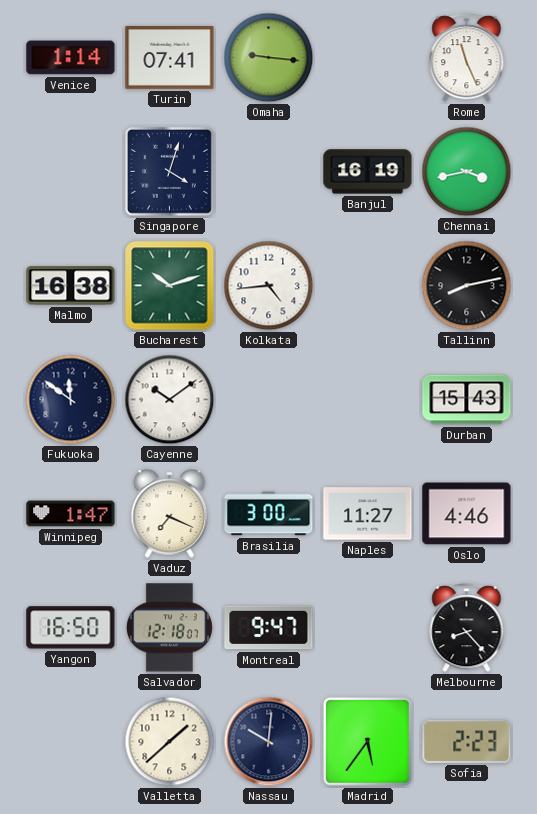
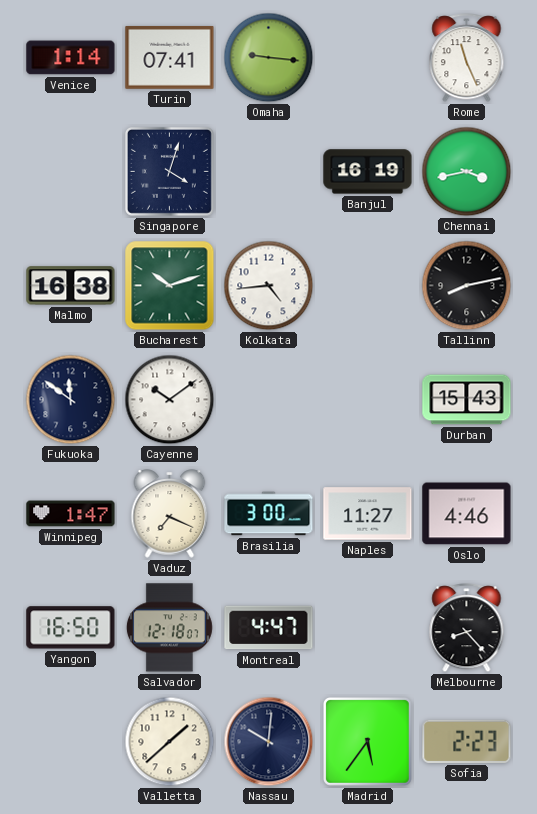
Montreal: 9:47 -> 4:47
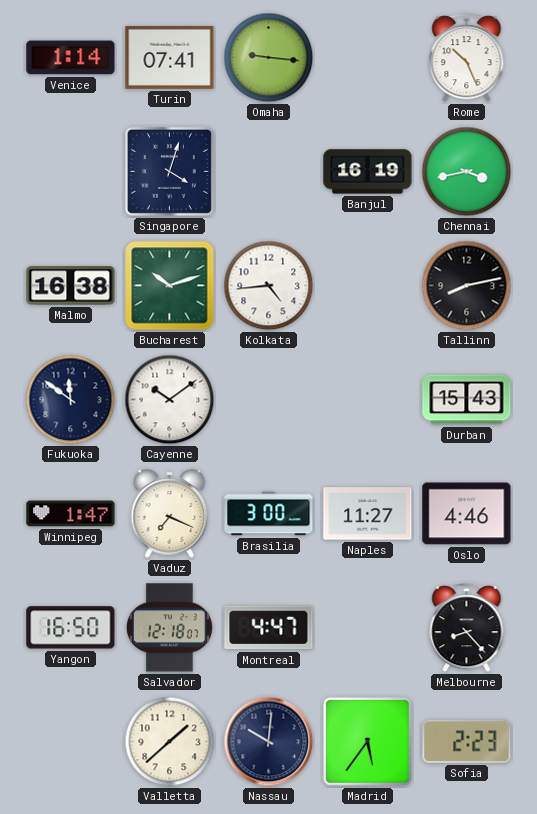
Rome: 11:26 -> 10:26
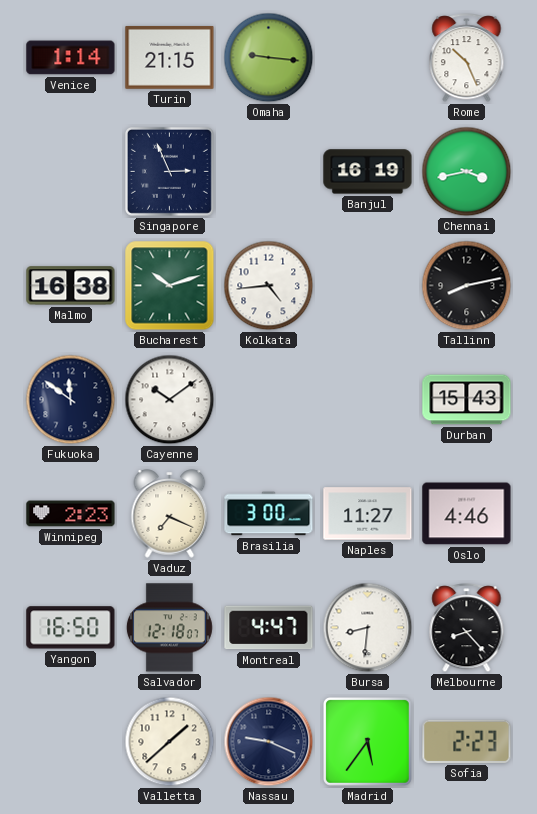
Turin: 07:41 -> 21:15
Singapore: 4:03 -> 2:56
Winnipeg: 1:47 -> 2:23
Bursa: none -> 8:31
Nassau: 10:01 -> 9:19
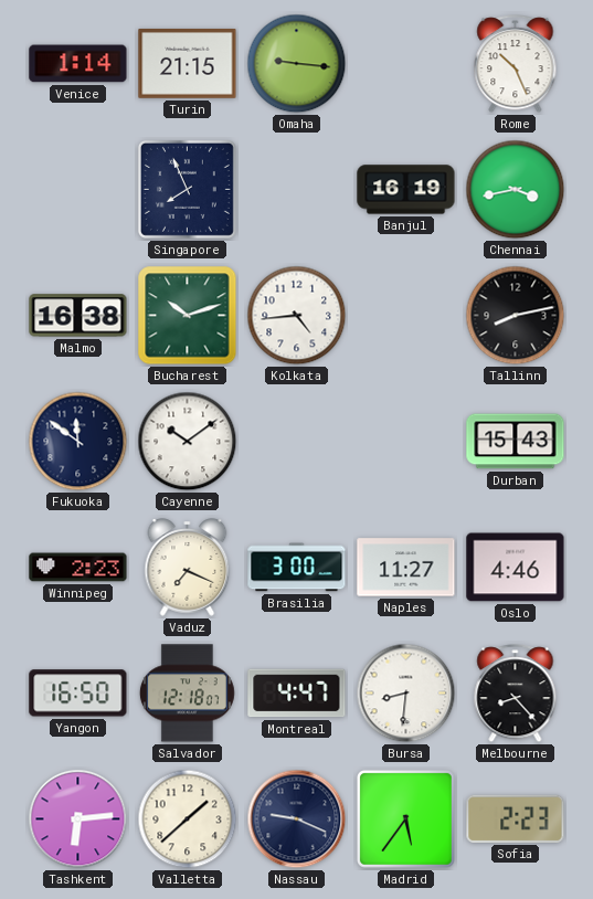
Singapore: 2:56 -> 7:56
Tashkent: none -> 6:14
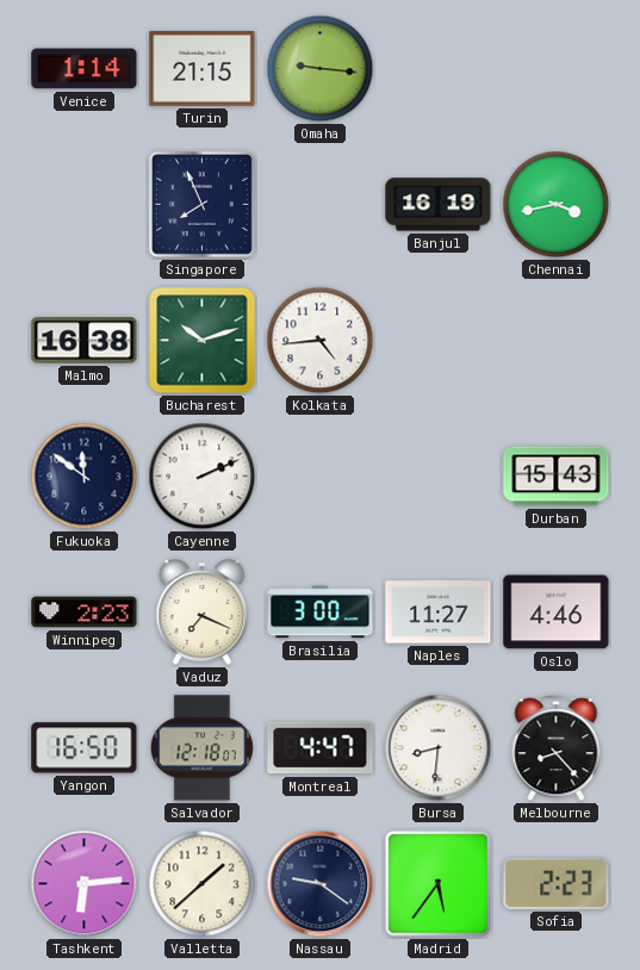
Rome: 10:26 -> none
Tallinn: 8:13 -> none
Cayenne: 10:09 -> 2:11
Nassau: 9:19 -> 9:21
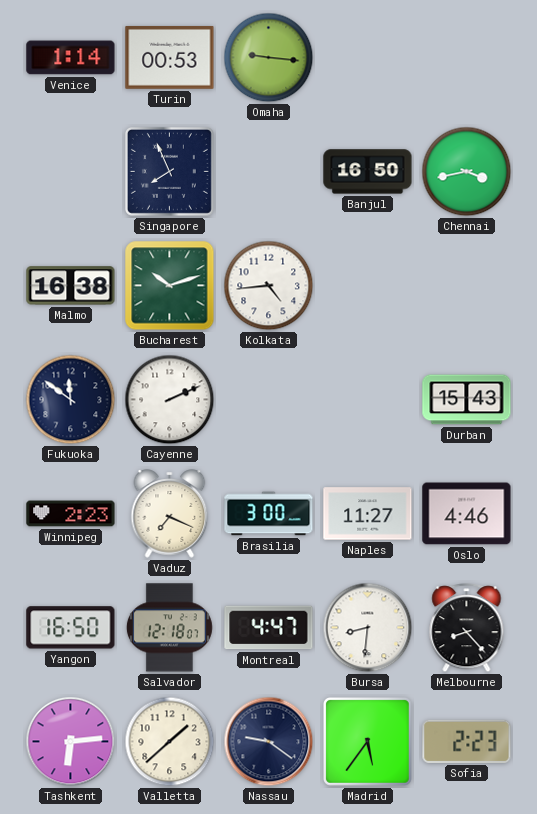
Turin: 21:15 -> 00:53
Banjul: 16:19 -> 16:50
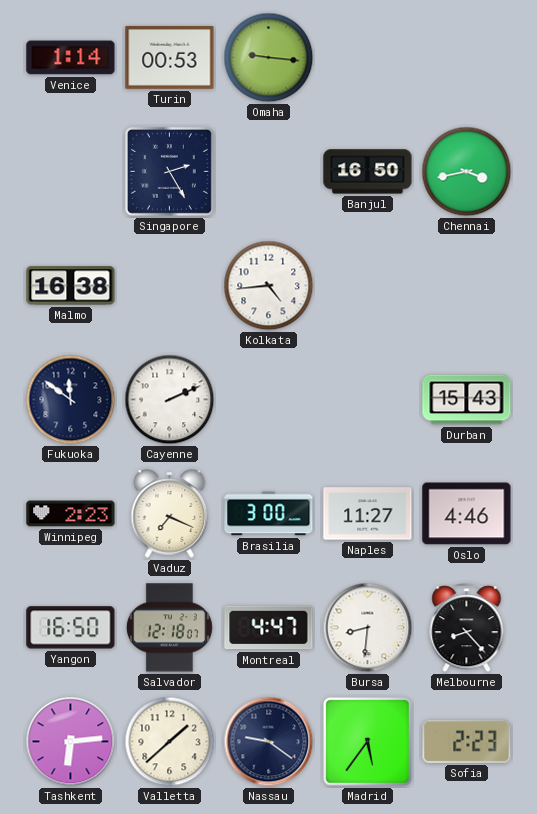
Singapore: 7:56 -> 2:25
Bucharest: 10:12 -> none
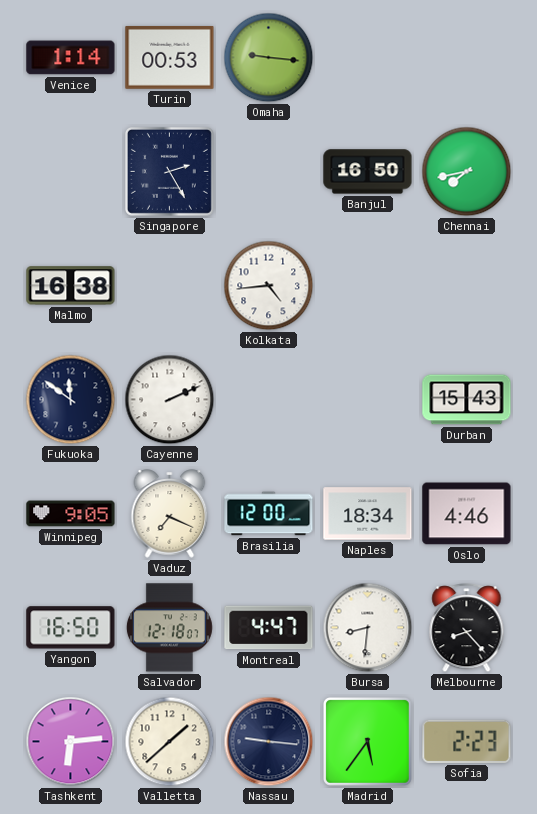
Chennai: 3:43 -> 7:43
Winnipeg: 2:23 -> 9:05
Brasilia: 3:00 -> 12:00
Naples: 11:27 -> 18:34
Nassau: 9:21 -> 9:16
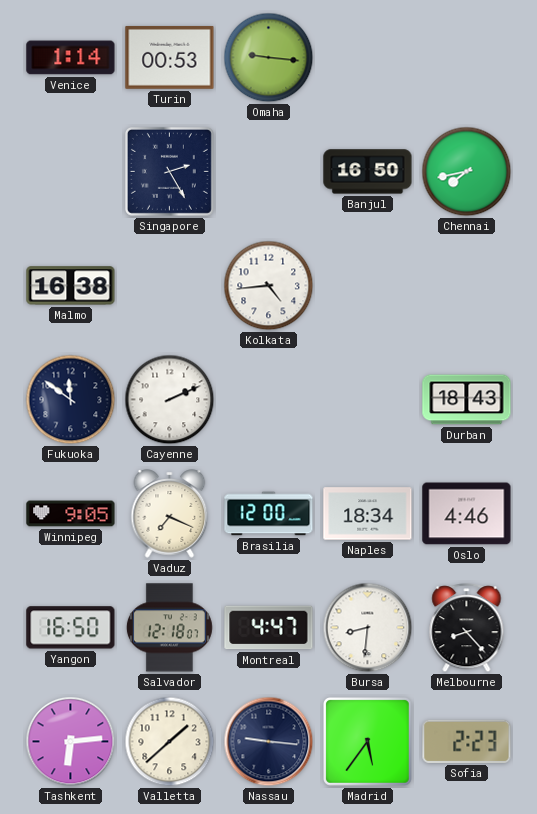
Durban: 15:43 -> 18:43
